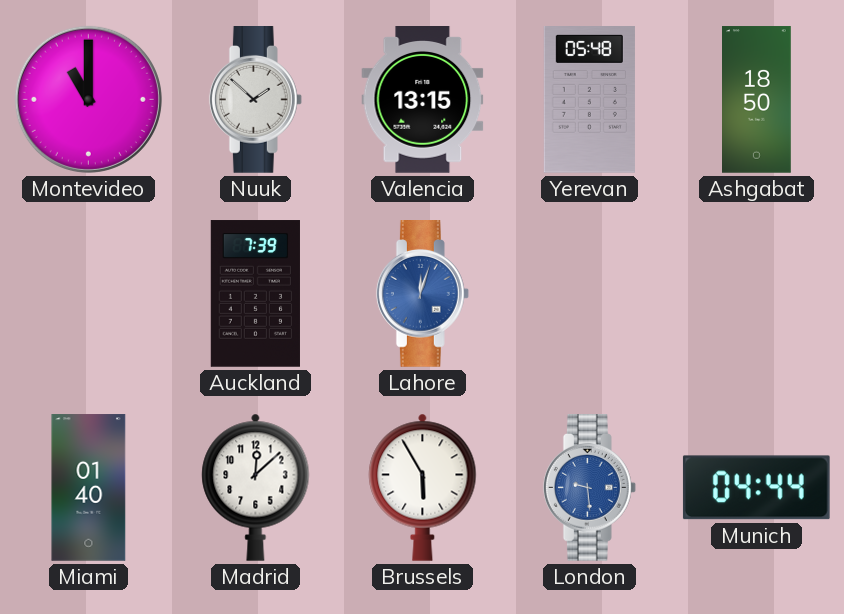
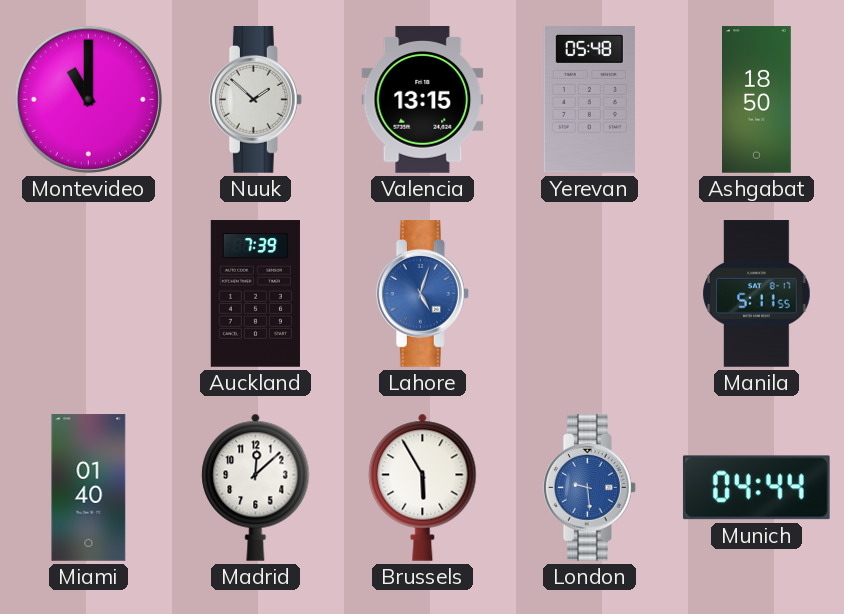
Lahore: 12:03 -> 5:03
Manila: none -> 5:11
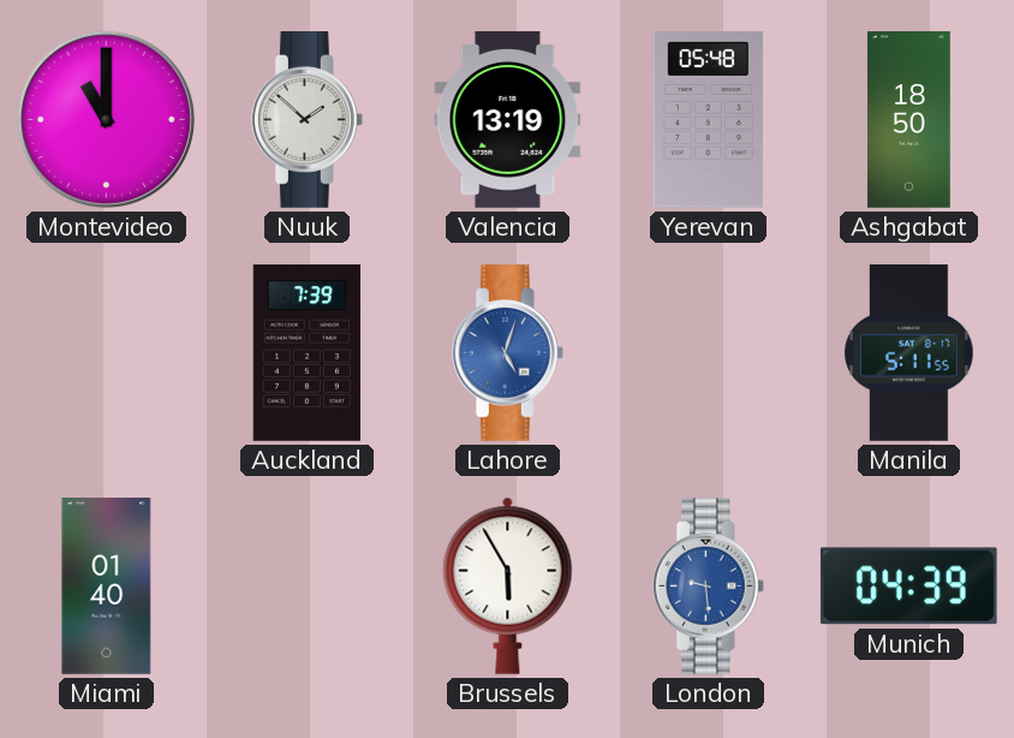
Valencia: 13:15 -> 13:19
Madrid: 12:08 -> none
Munich: 04:44 -> 04:39
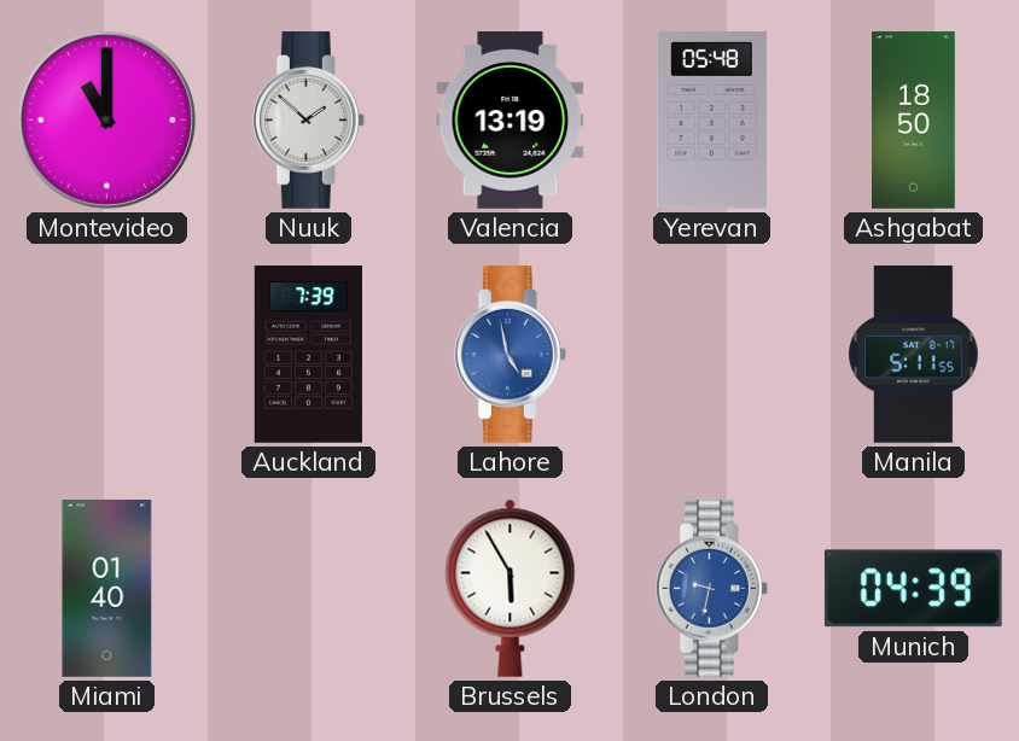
Lahore: 5:03 -> 4:58
London: 9:29 -> 9:32
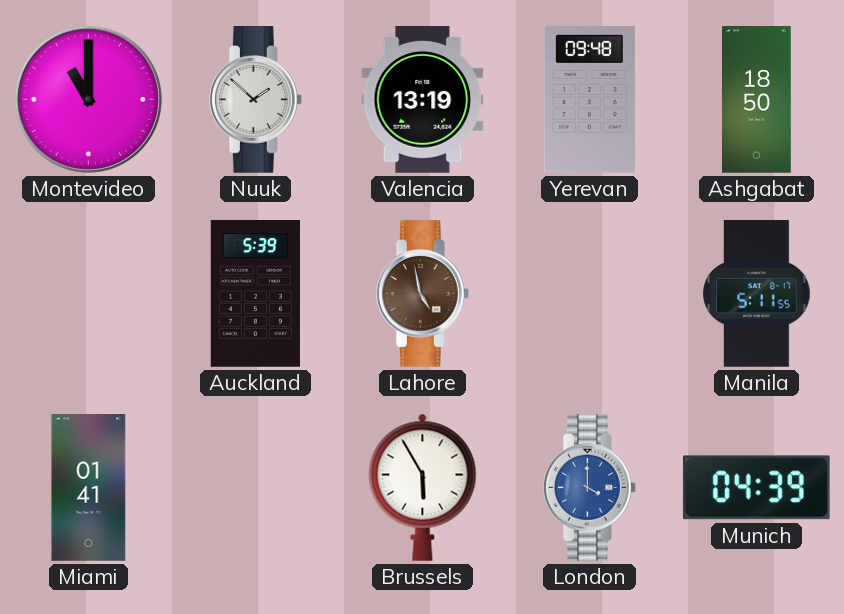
Yerevan: 05:48 -> 09:48
Auckland: 7:39 -> 5:39
Lahore dial: blue -> brown
Miami: 01:40 -> 01:41
London: 9:32 -> 4:00
